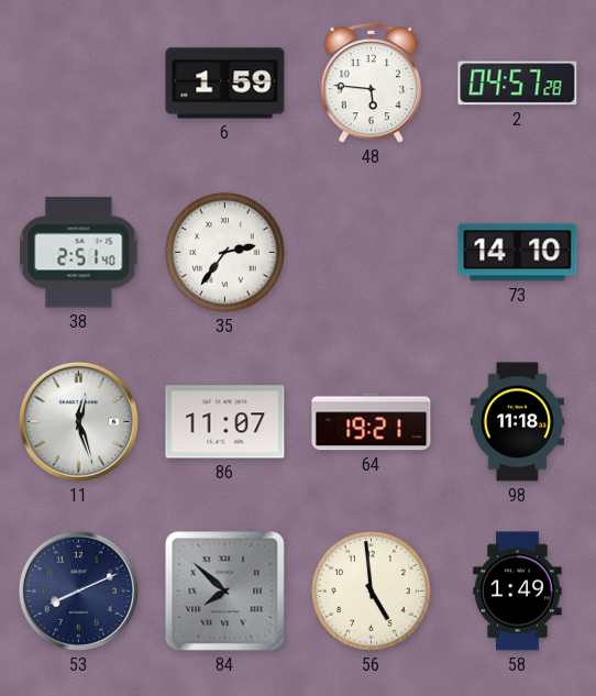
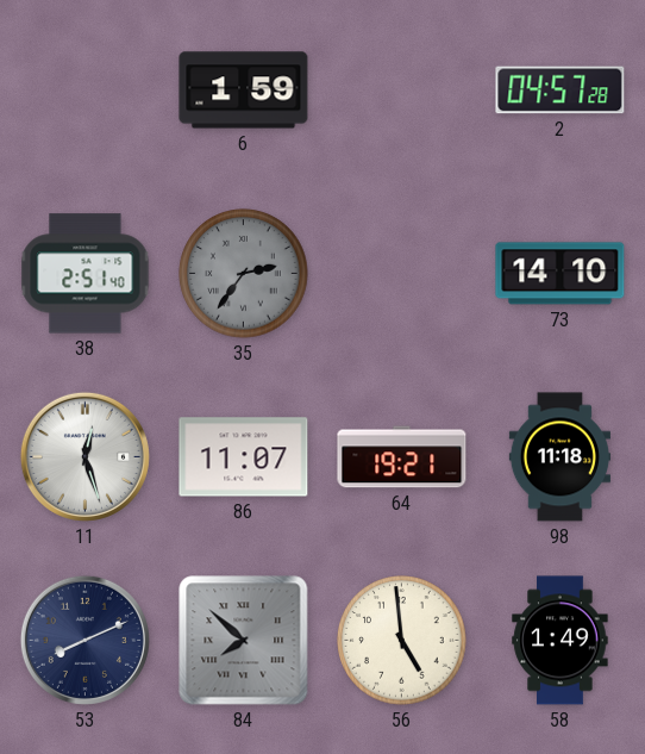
48: 5:46 -> none
35 dial: white -> grey
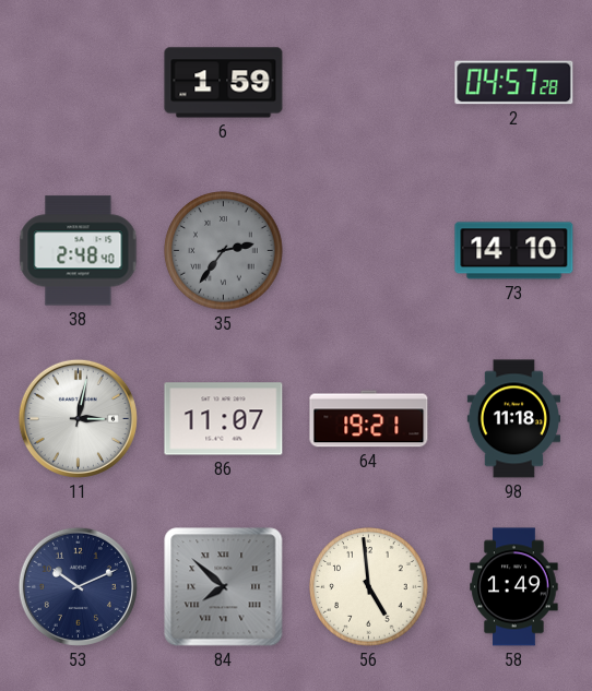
38: 2:51 -> 2:48
11: 12:27 -> 3:02
53: 8:11 -> 10:11
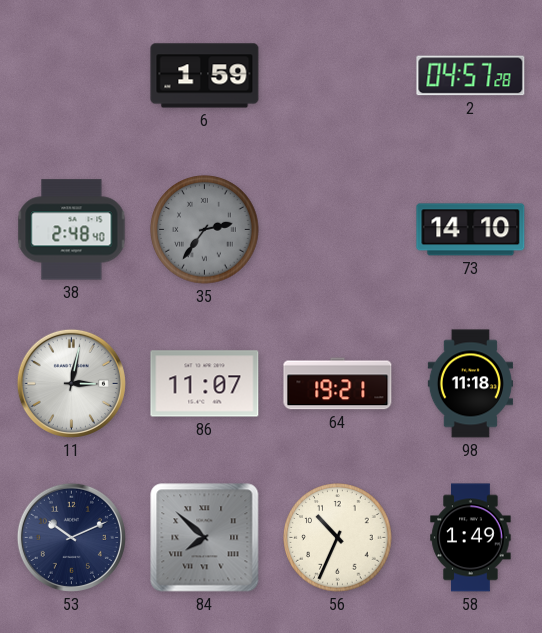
56: 4:59 -> 10:34
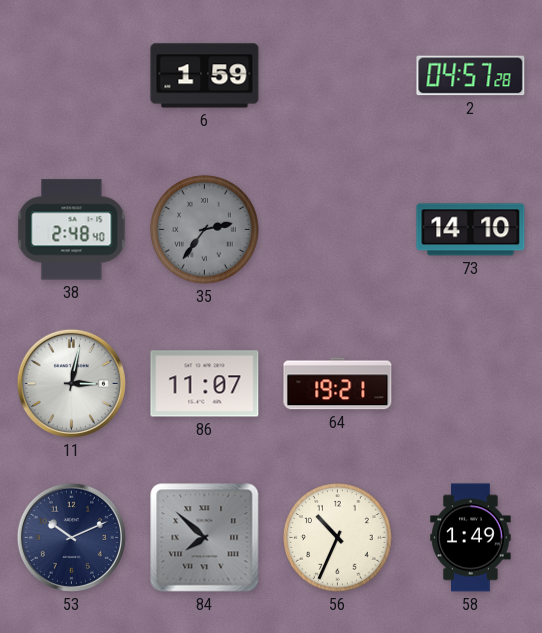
98: 11:18 -> none
